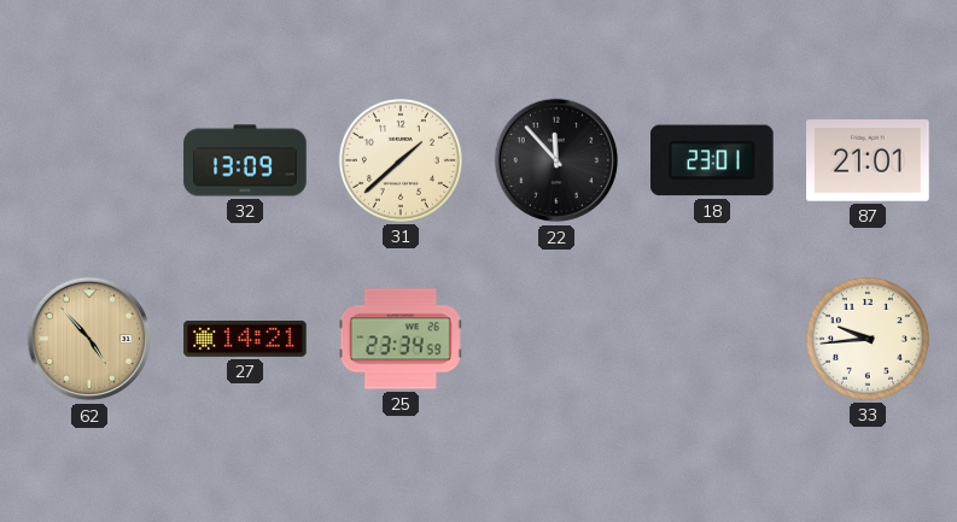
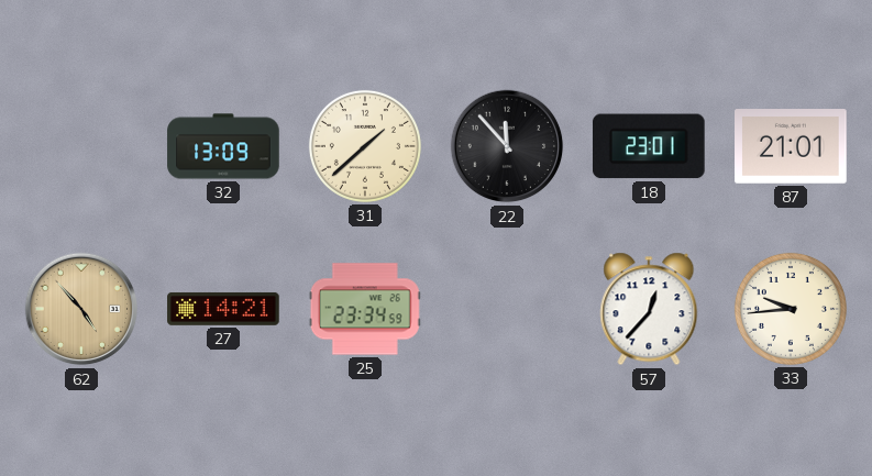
57: none -> 12:37
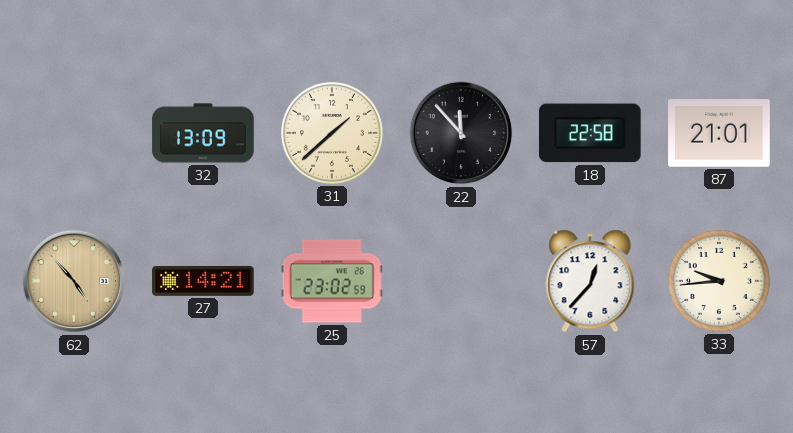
18: 23:01 -> 22:58
25: 23:34 -> 23:02
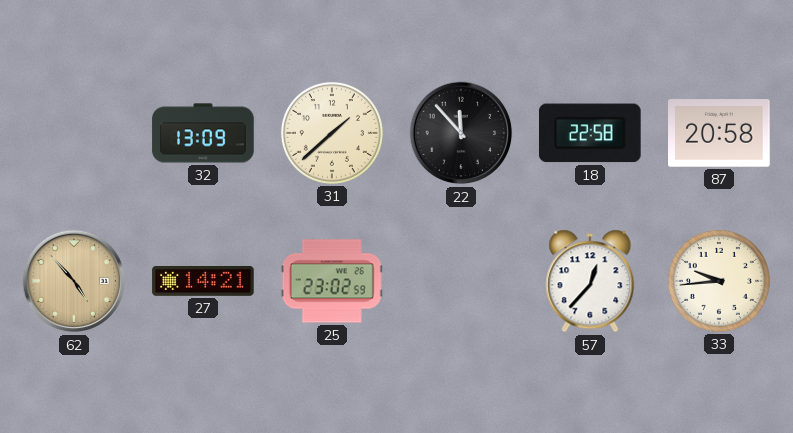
87: 21:01 -> 20:58
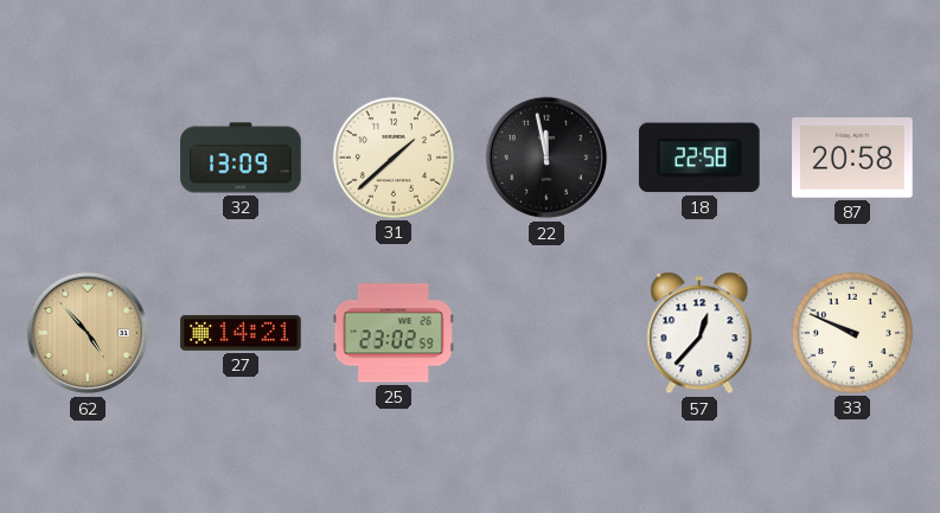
22: 11:53 -> 11:58
33: 9:44 -> 9:49
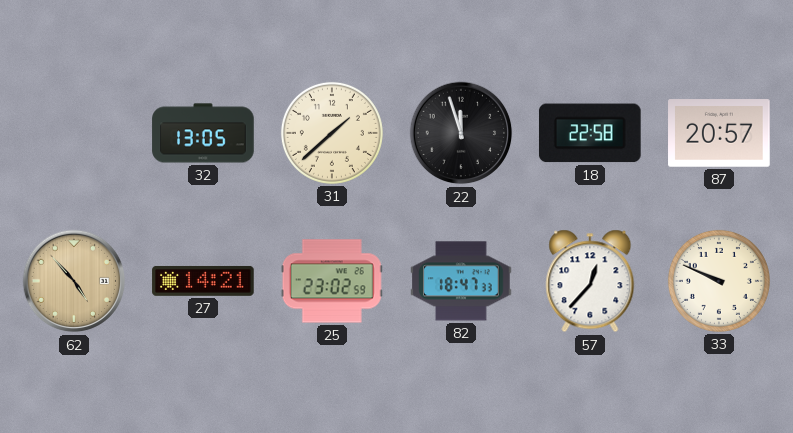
32: 13:09 -> 13:05
22: 11:58 -> 11:57
87: 20:58 -> 20:57
82: none -> 18:47
